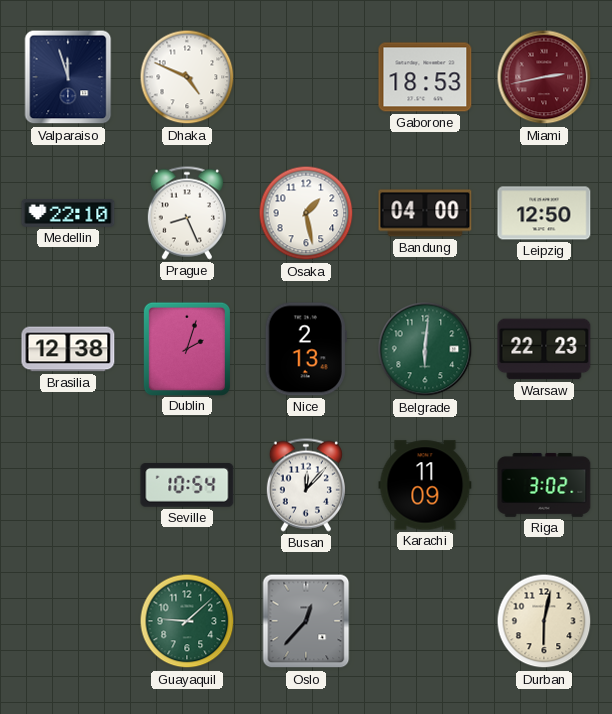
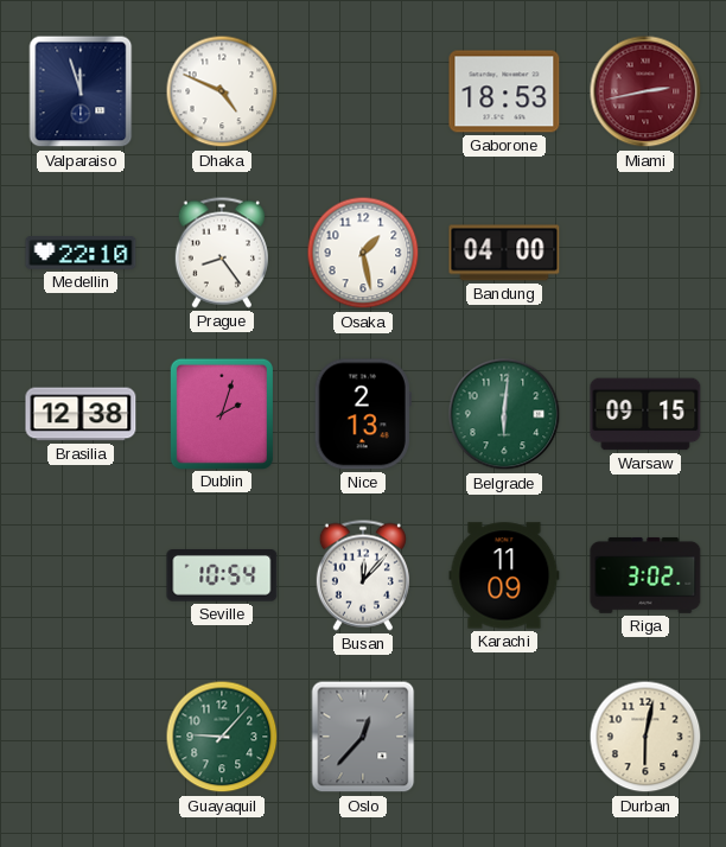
Prague: 8:26 -> 8:24
Leipzig: 12:50 -> none
Warsaw: 22:23 -> 09:15
Guayaquil: 9:08 -> 9:07
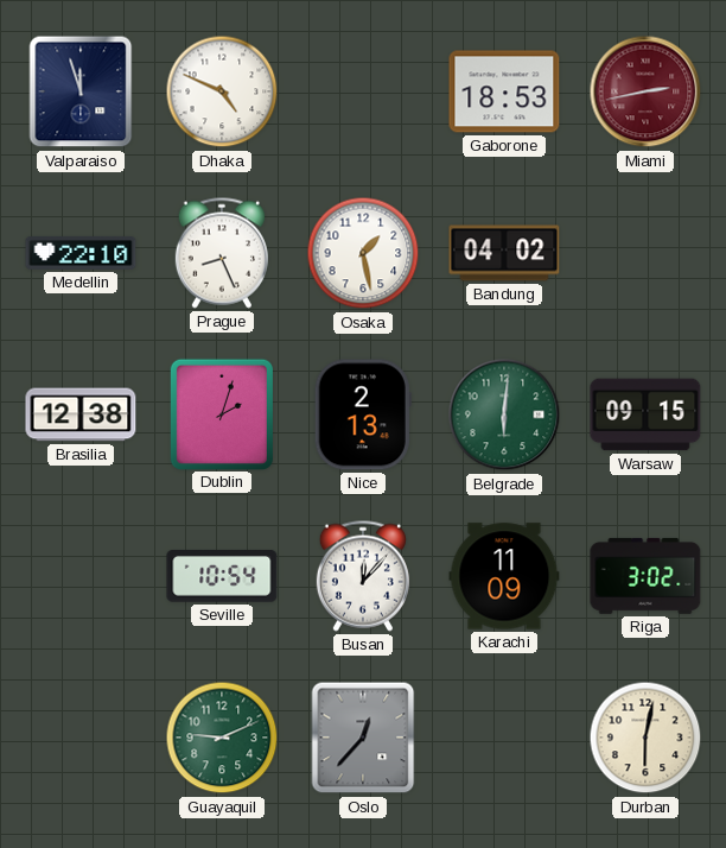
Prague: 8:24 -> 8:26
Bandung: 04:00 -> 04:02
Guayaquil: 9:07 -> 9:11
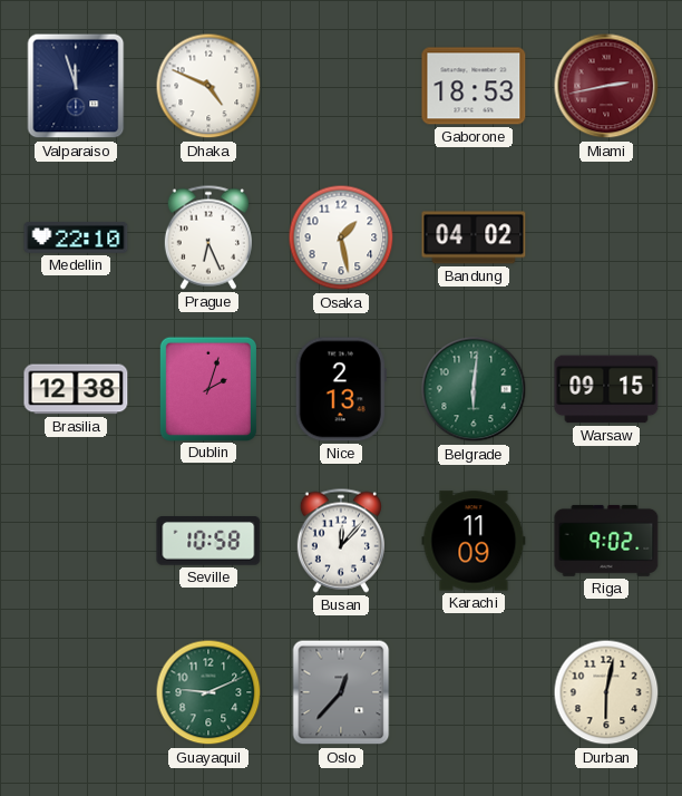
Prague: 8:26 -> 6:26
Seville: 10:54 -> 10:58
Riga: 3:02 -> 9:02
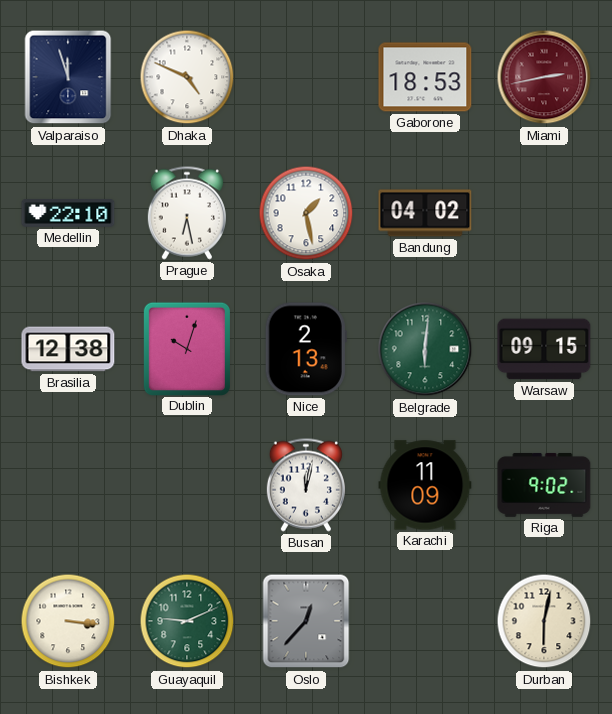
Prague: 6:26 -> 6:28
Dublin: 2:03 -> 10:03
Seville: 10:58 -> none
Busan: 12:07 -> 12:02
Bishkek: none -> 3:16
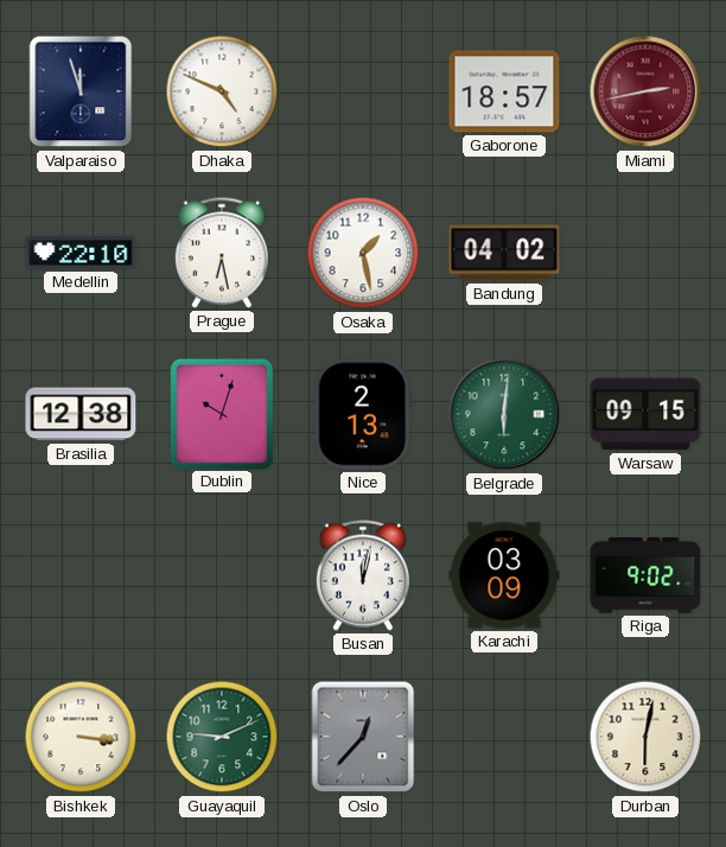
Gaborone: 18:53 -> 18:57
Karachi: 11:09 -> 03:09
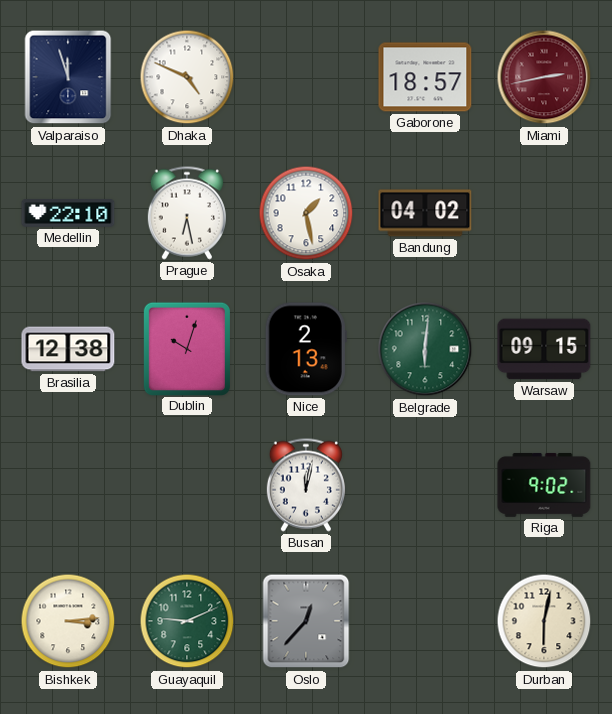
Karachi: 03:09 -> none
Bishkek: 3:16 -> 3:14
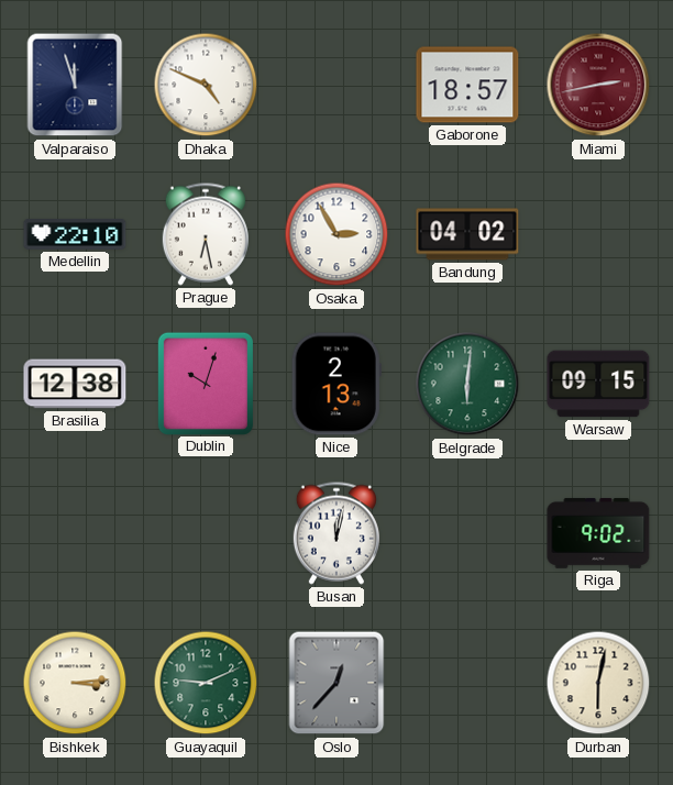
Osaka: 1:28 -> 2:55
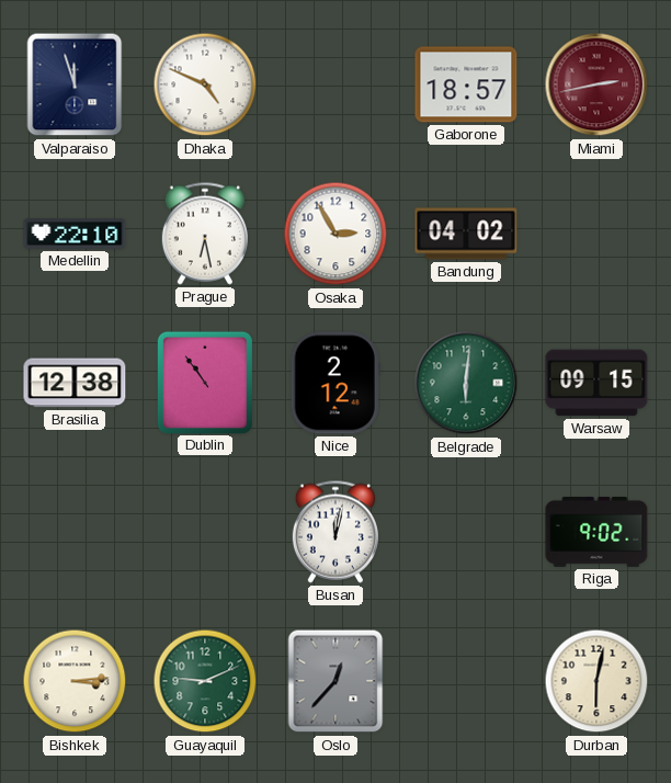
Dublin: 10:03 -> 10:54
Nice: 2:13 -> 2:12
